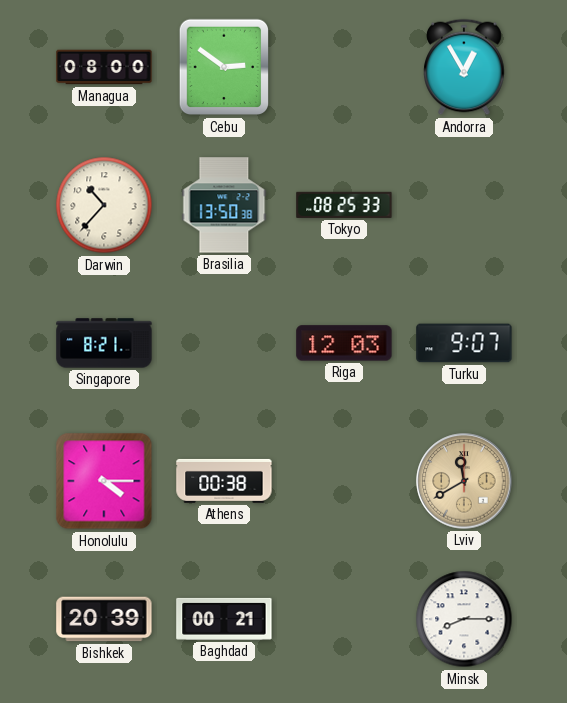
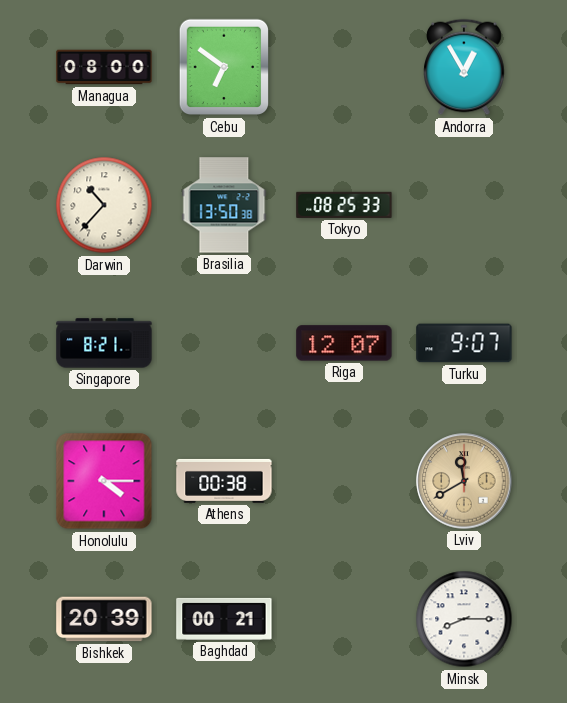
Cebu: 2:51 -> 6:51
Riga: 12:03 -> 12:07
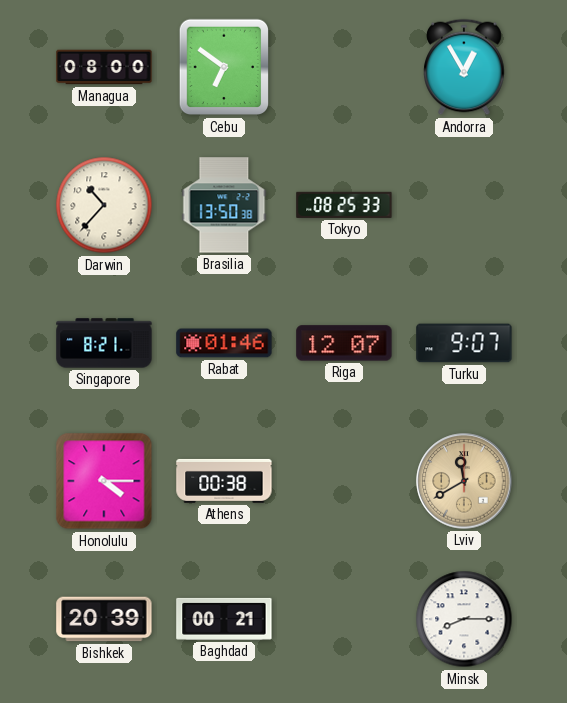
Rabat: none -> 01:46
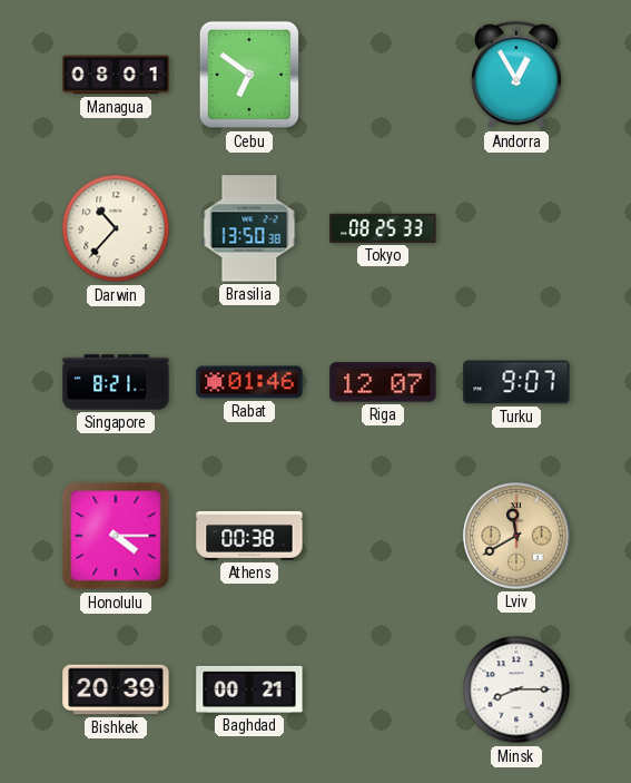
Managua: 08:00 -> 08:01
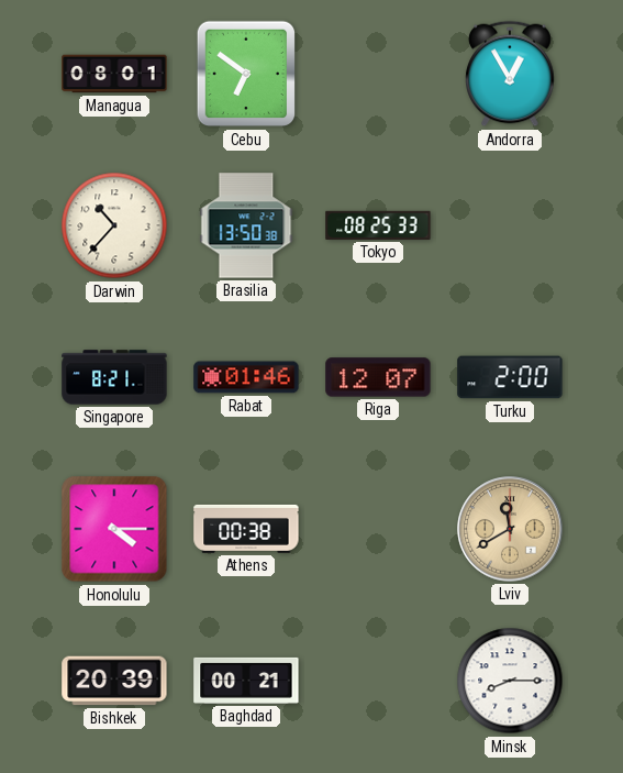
Turku: 9:07 -> 2:00
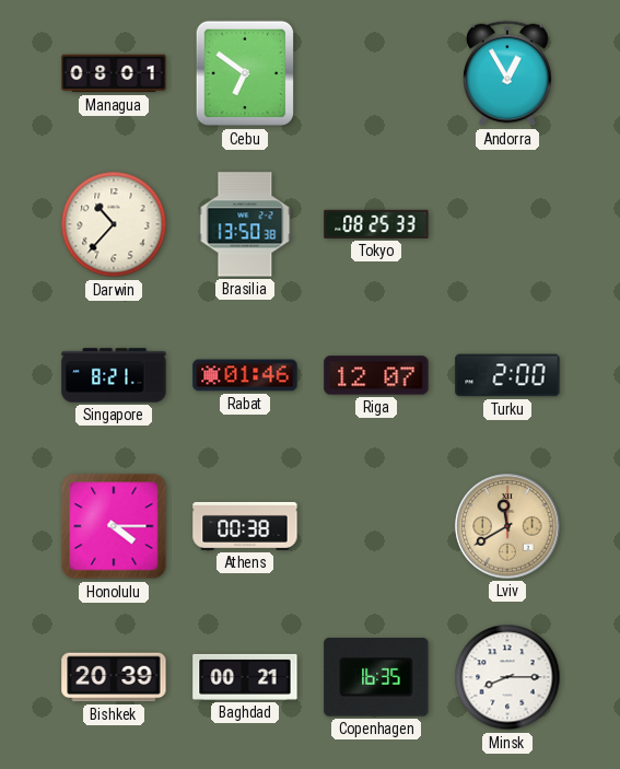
Copenhagen: none -> 16:35
